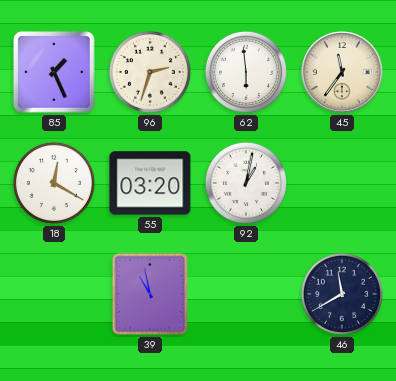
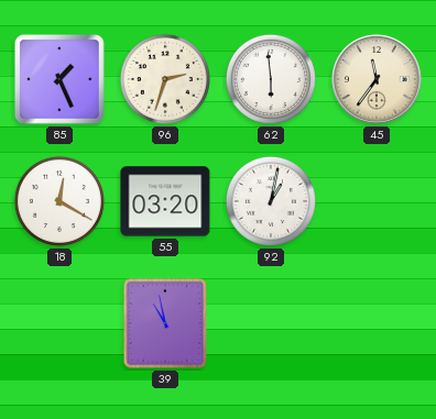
46: 11:40 -> none
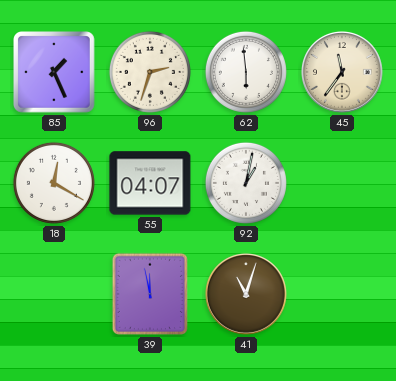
55: 03:20 -> 04:07
39: 10:58 -> 11:58
41: none -> 11:03
